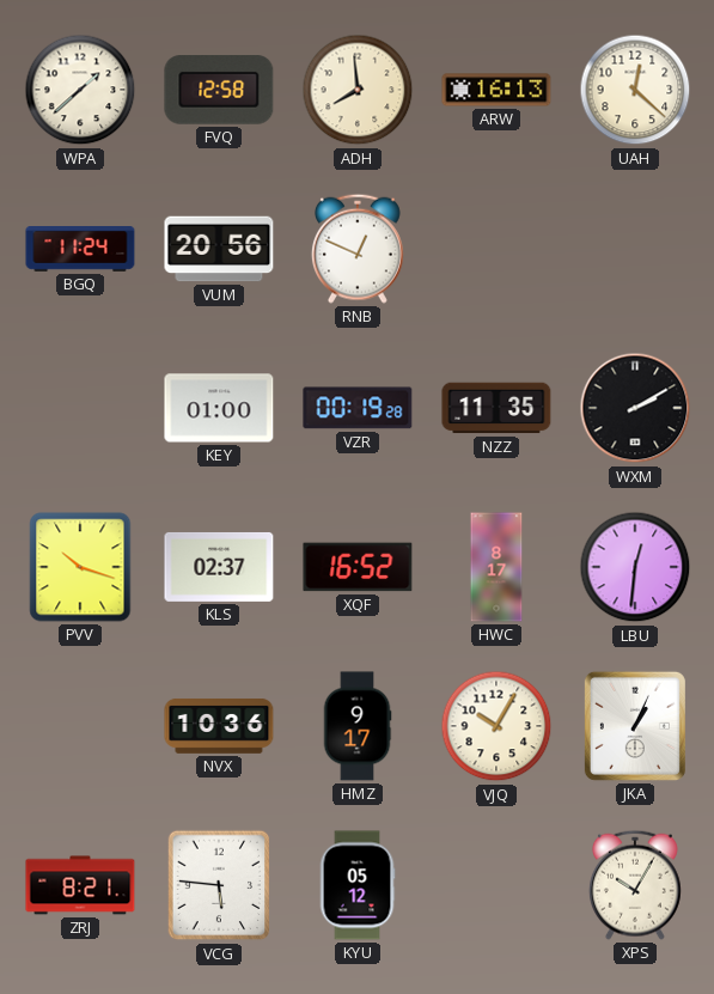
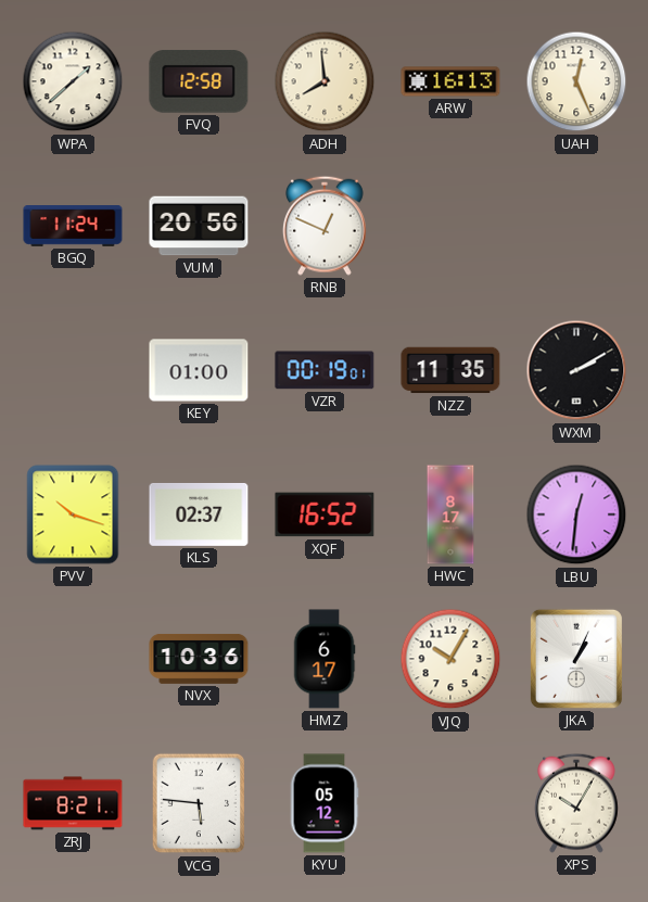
UAH: 12:22 -> 12:26
VZR: 00:19:28 -> 00:19:01
HMZ: 9:17 -> 6:17
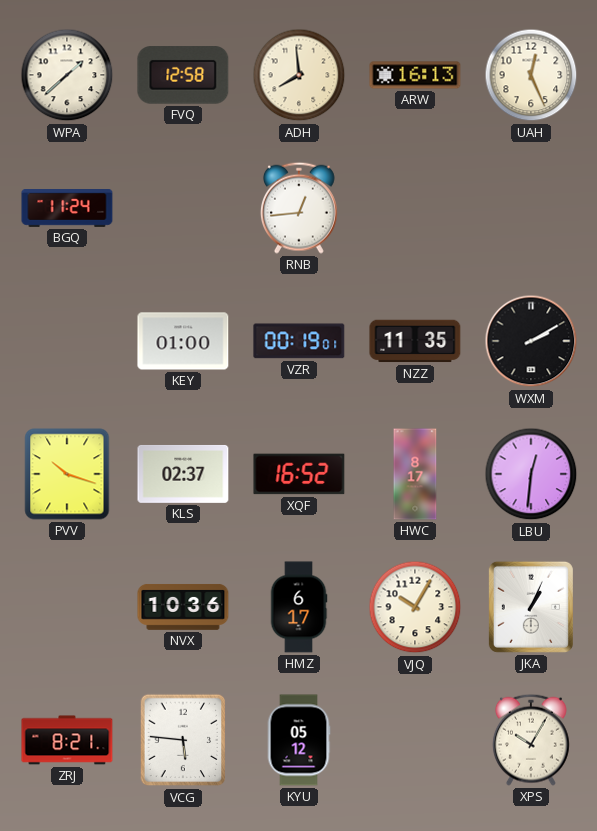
VUM: 20:56 -> none
RNB: 12:49 -> 12:44
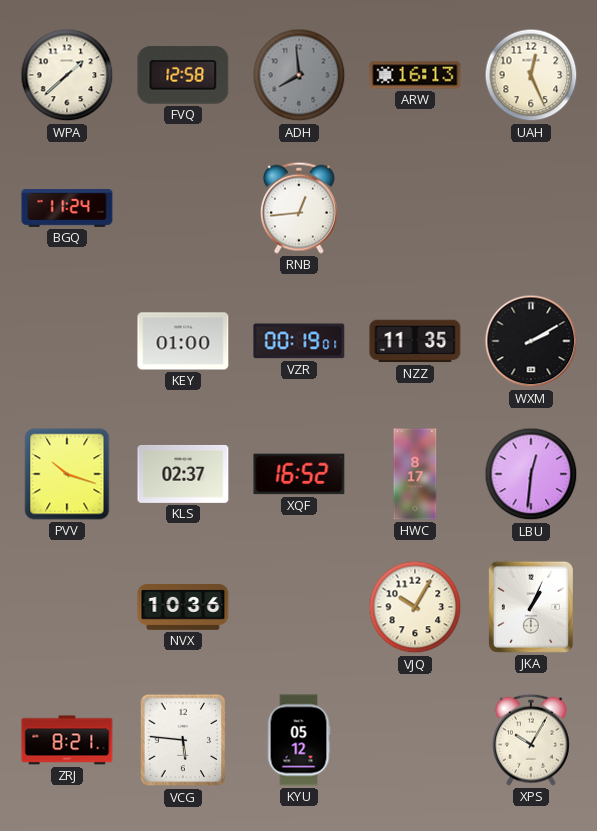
ADH dial: cream -> grey
HMZ: 6:17 -> none
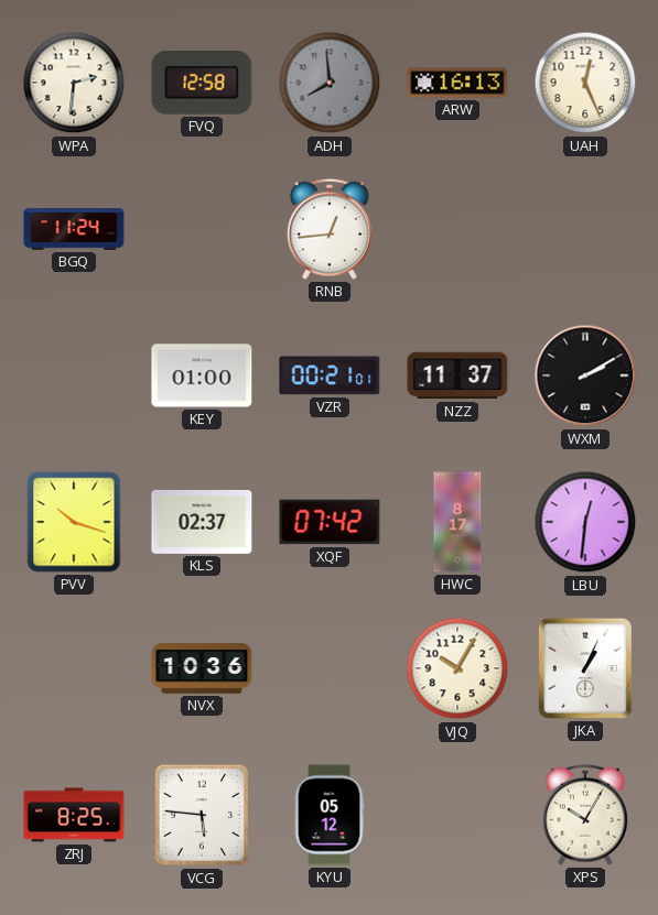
WPA: 1:38 -> 2:31
VZR: 00:19 -> 00:21
NZZ: 11:35 -> 11:37
XQF: 16:52 -> 07:42
ZRJ: 8:21 -> 8:25
